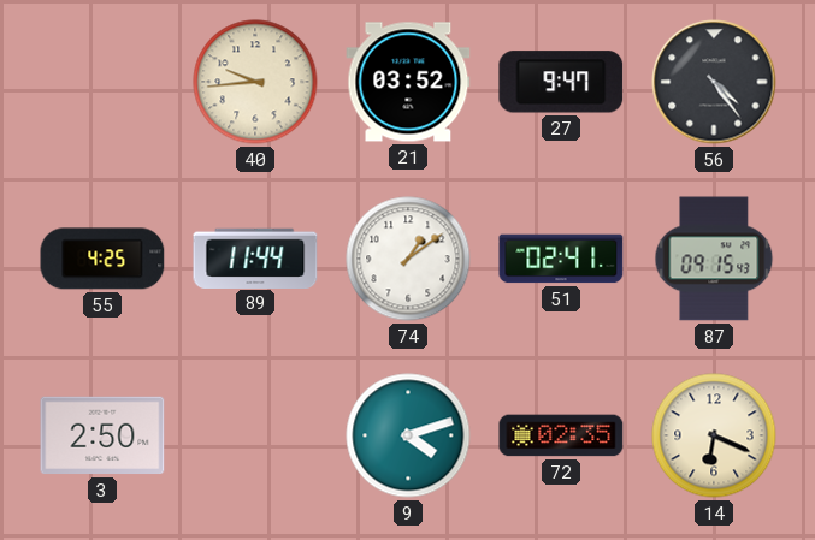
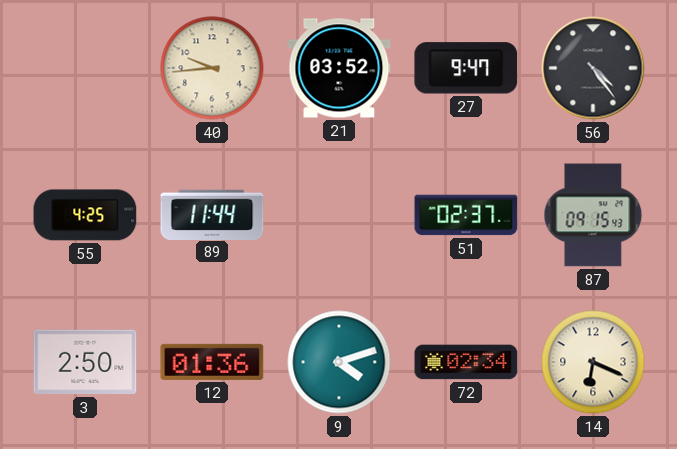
74: 1:09 -> none
51: 02:41 -> 02:37
12: none -> 01:36
72: 02:35 -> 02:34
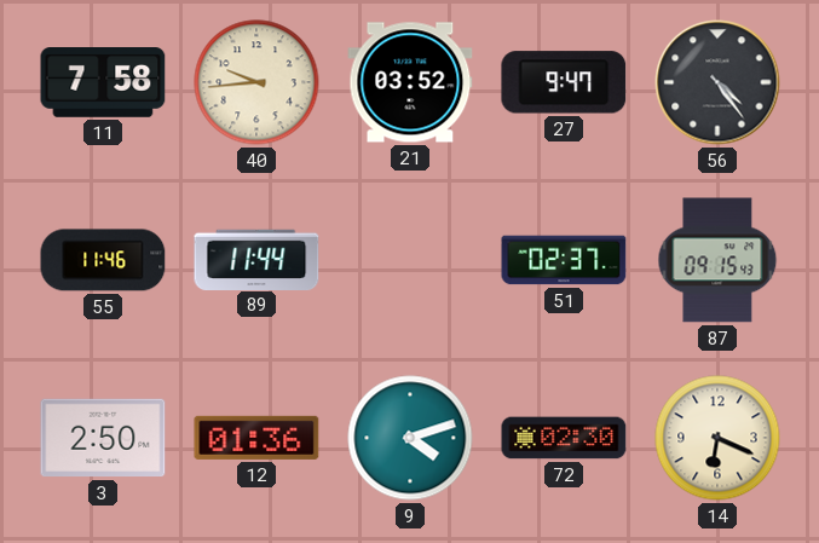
11: none -> 7:58
55: 4:25 -> 11:46
72: 02:34 -> 02:30
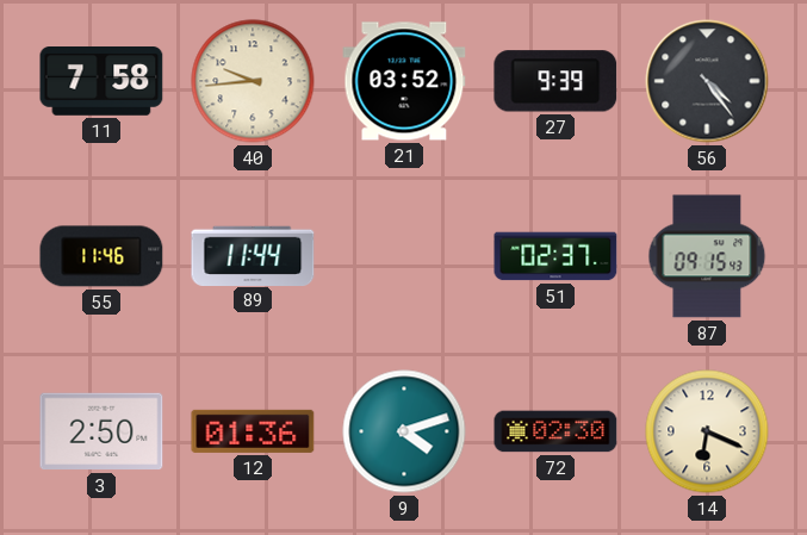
27: 9:47 -> 9:39
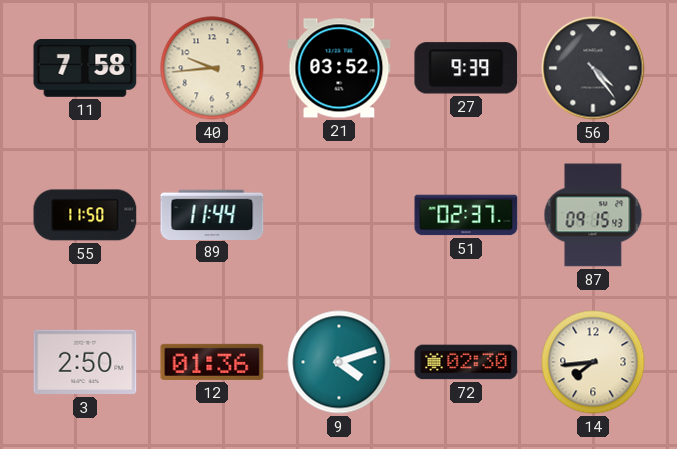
55: 11:46 -> 11:50
14: 6:19 -> 7:44
